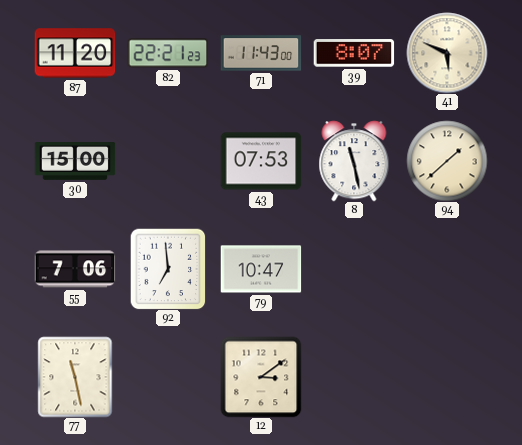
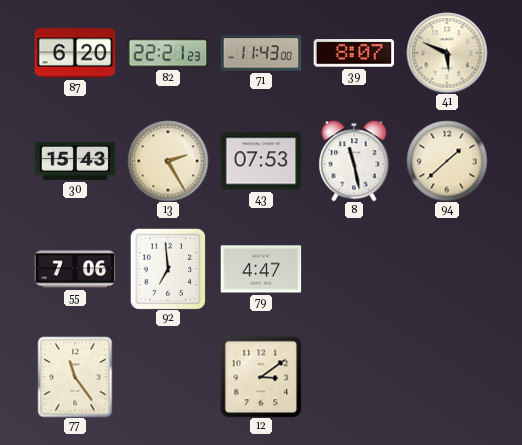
87: 11:20 -> 6:20
30: 15:00 -> 15:43
13: none -> 2:25
79: 10:47 -> 4:47
77: 11:28 -> 11:24
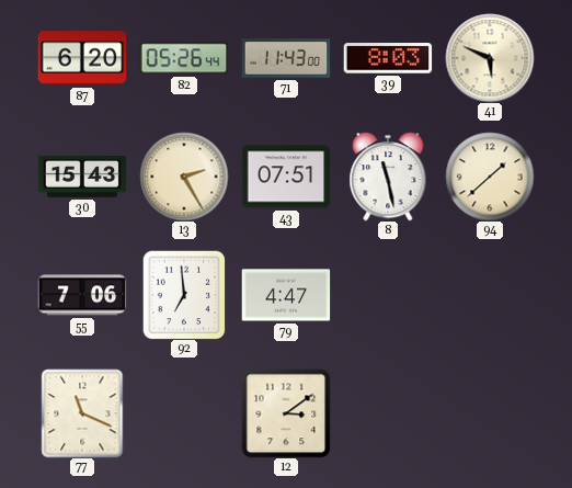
82: 22:21 -> 05:26
39: 8:07 -> 8:03
43: 07:53 -> 07:51
77: 11:24 -> 11:19
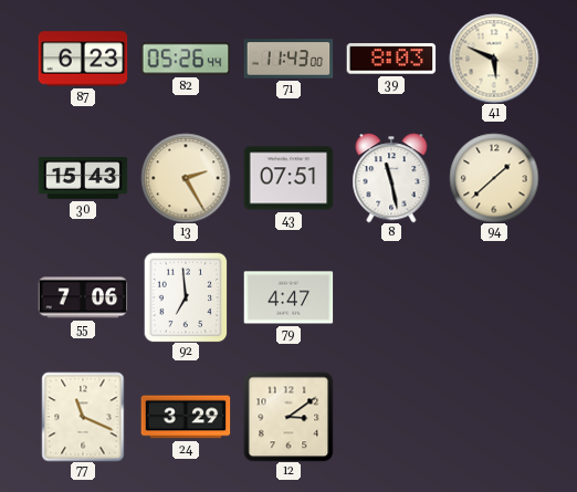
87: 6:20 -> 6:23
24: none -> 3:29
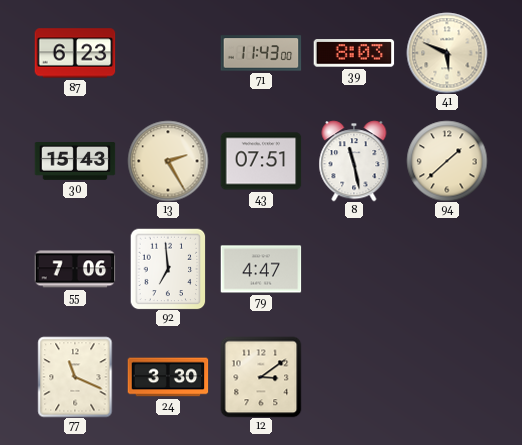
82: 05:26 -> none
24: 3:29 -> 3:30
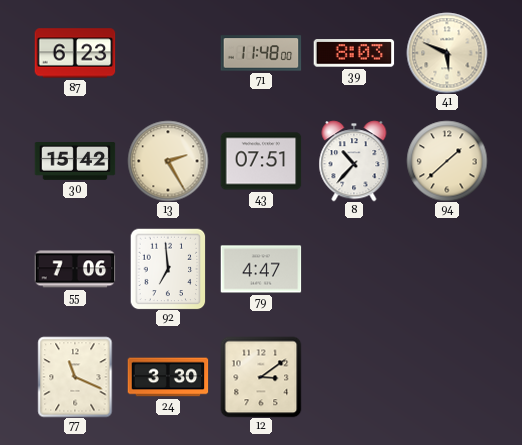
71: 11:43 -> 11:48
30: 15:43 -> 15:42
8: 11:28 -> 10:37
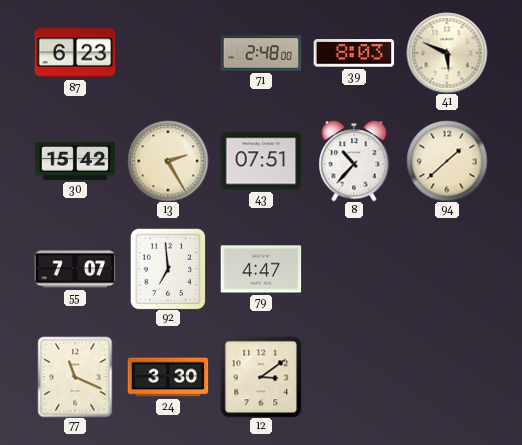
71: 11:48 -> 2:48
55: 7:06 -> 7:07
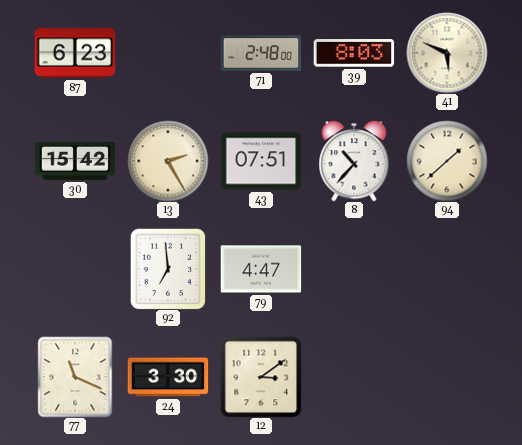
55: 7:07 -> none
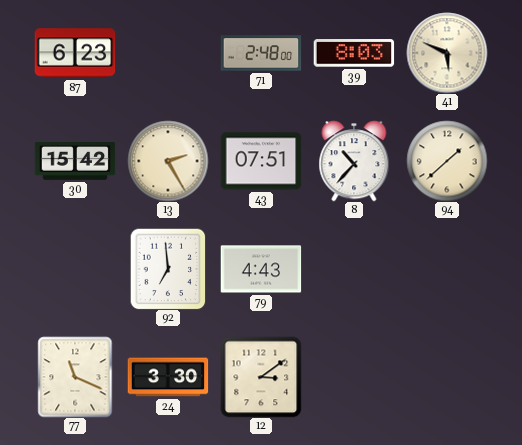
79: 4:47 -> 4:43
